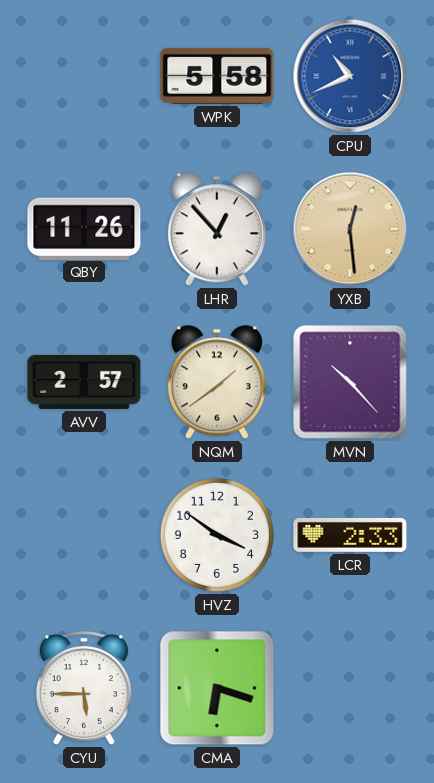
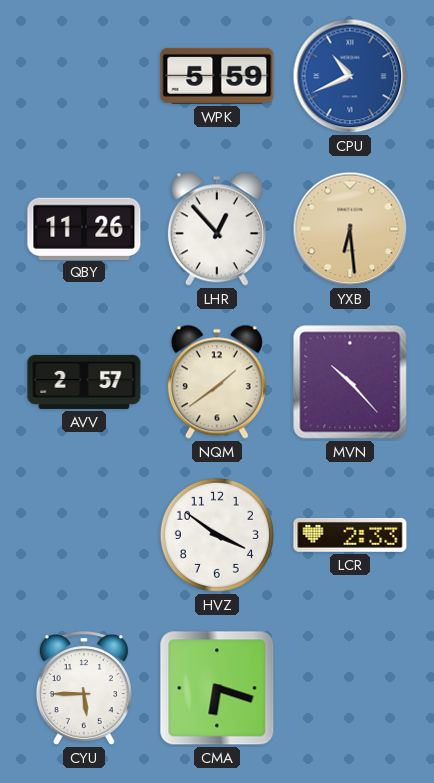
WPK: 5:58 -> 5:59
YXB: 12:29 -> 6:29
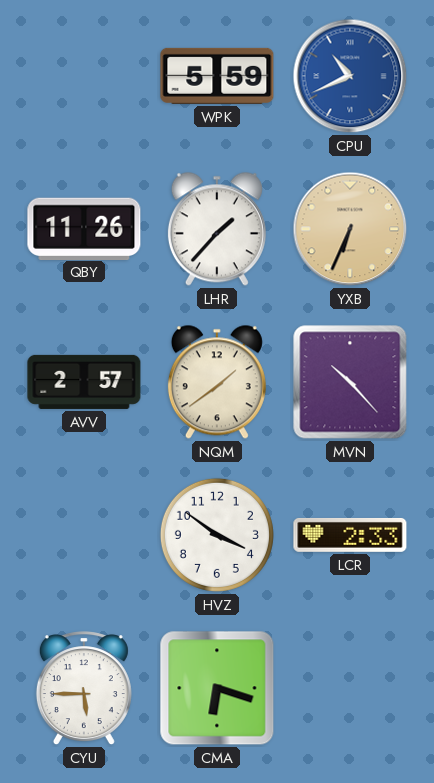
LHR: 12:53 -> 1:37
YXB: 6:29 -> 6:34
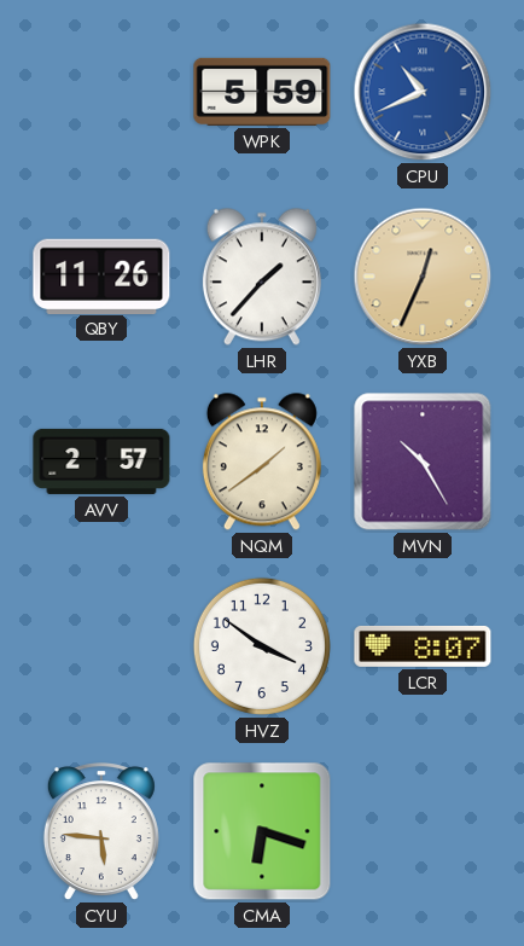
YXB: 6:34 -> 12:34
MVN: 10:23 -> 10:25
LCR: 2:33 -> 8:07
CYU: 5:45 -> 5:46
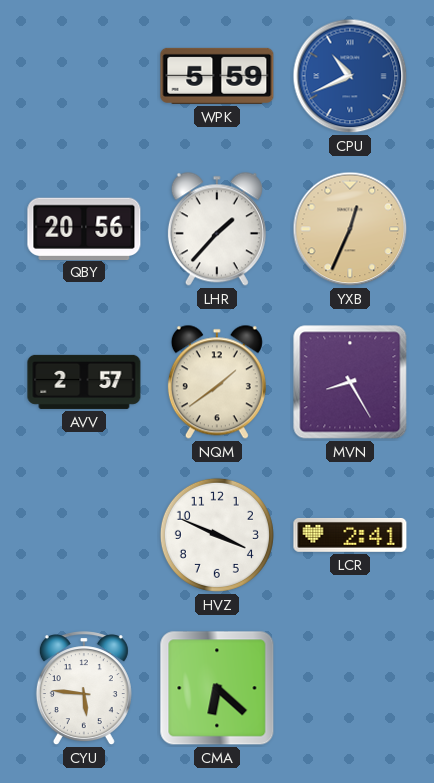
QBY: 11:26 -> 20:56
MVN: 10:25 -> 8:25
HVZ: 3:51 -> 3:49
LCR: 8:07 -> 2:41
CMA: 6:18 -> 6:22
